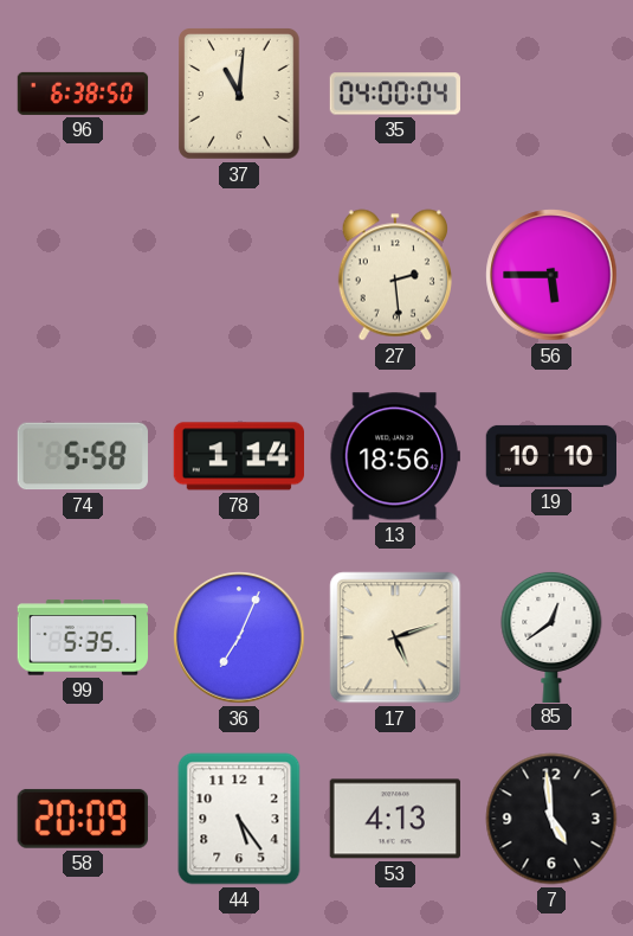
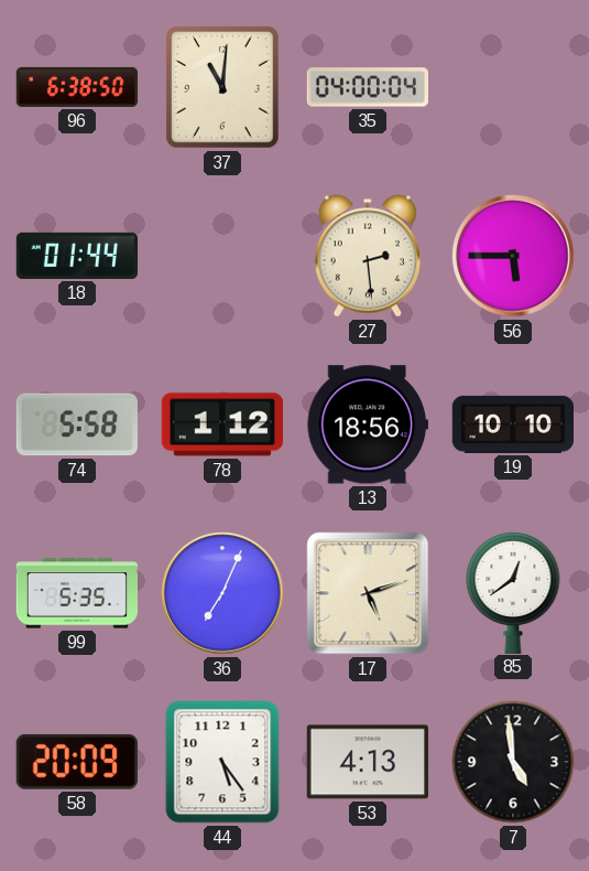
18: none -> 01:44
78: 1:14 -> 1:12
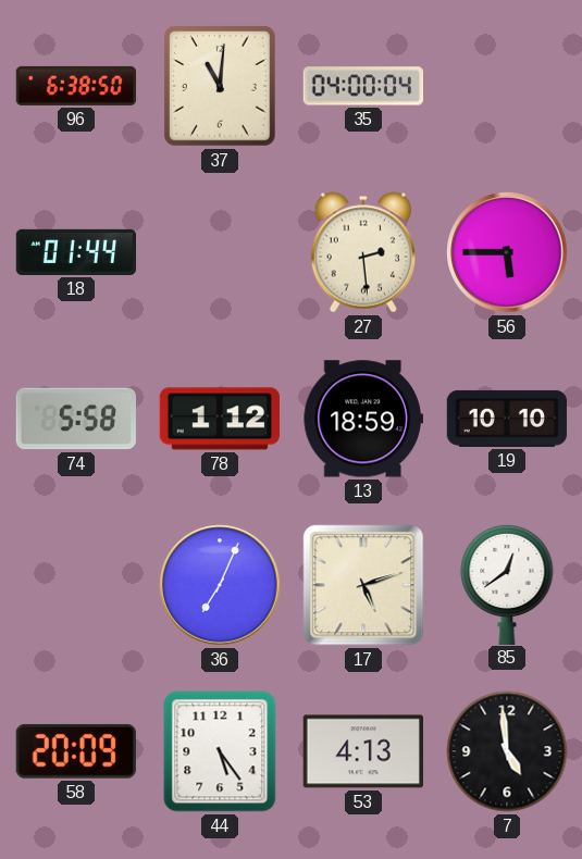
13: 18:56 -> 18:59
99: 5:35 -> none
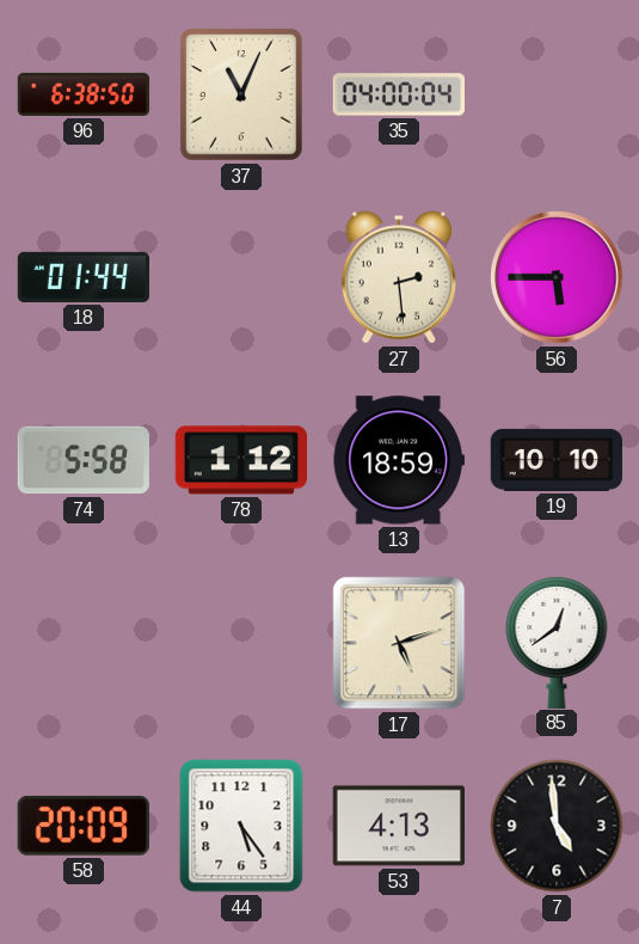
37: 11:01 -> 11:04
36: 7:04 -> none
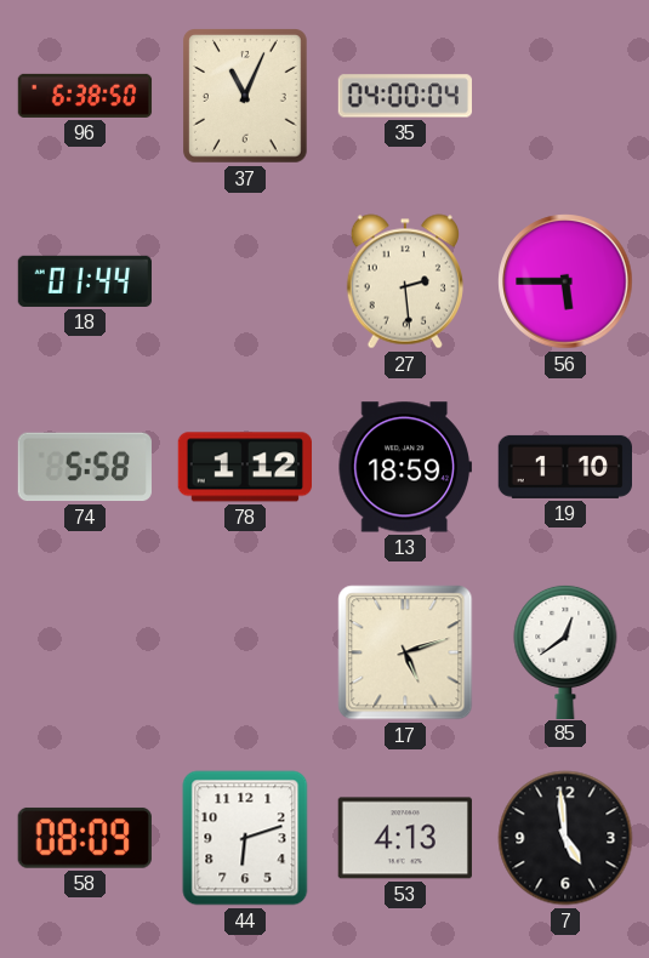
19: 10:10 -> 1:10
58: 20:09 -> 08:09
44: 5:24 -> 6:12
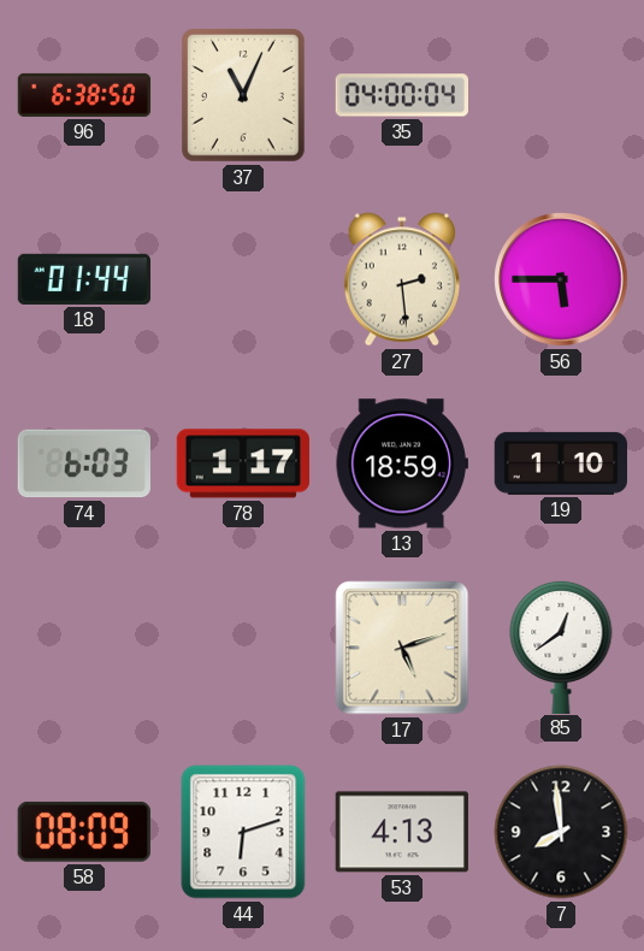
74: 5:58 -> 6:03
78: 1:12 -> 1:17
7: 4:59 -> 7:59
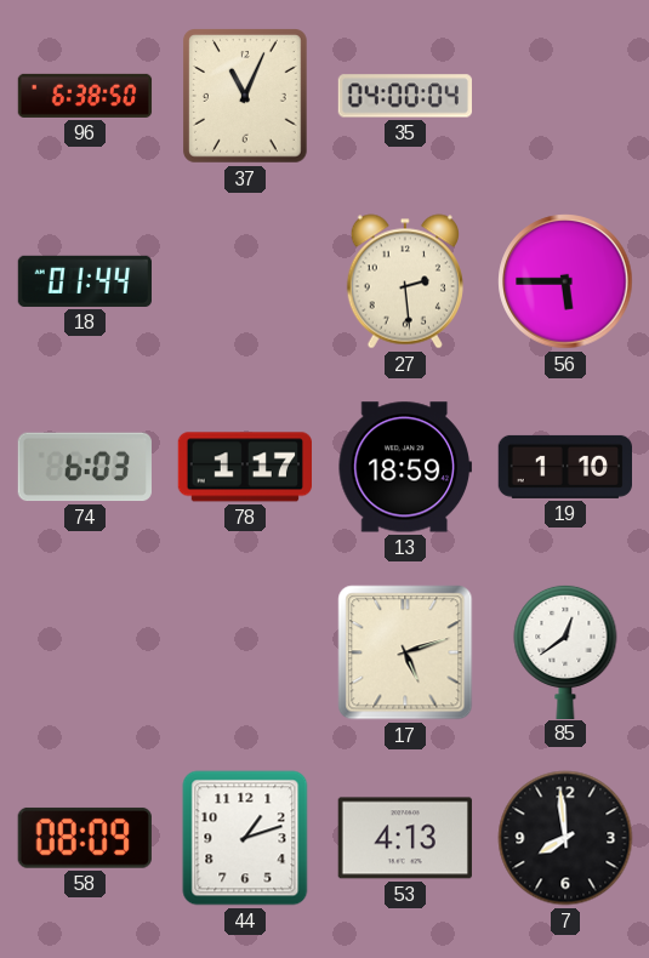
44: 6:12 -> 1:12
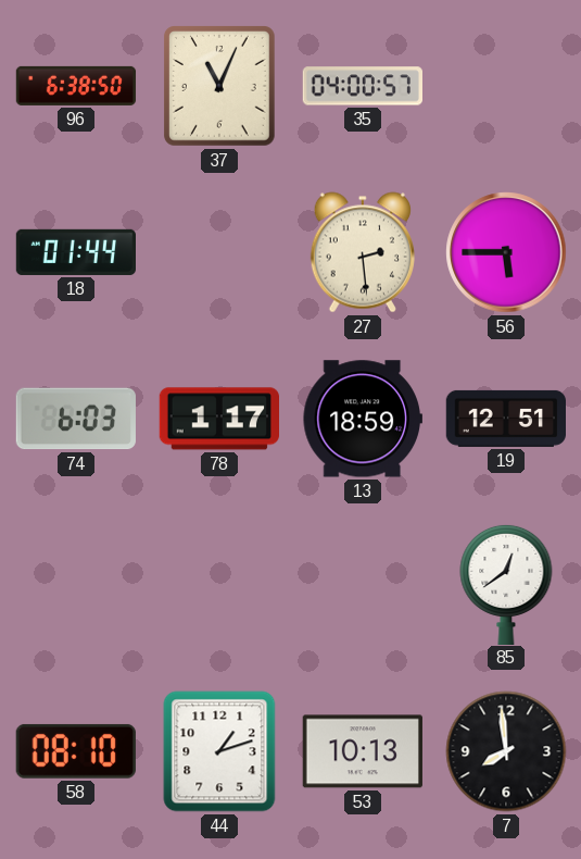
35: 04:00:04 -> 04:00:57
19: 1:10 -> 12:51
17: 5:12 -> none
58: 08:09 -> 08:10
53: 4:13 -> 10:13
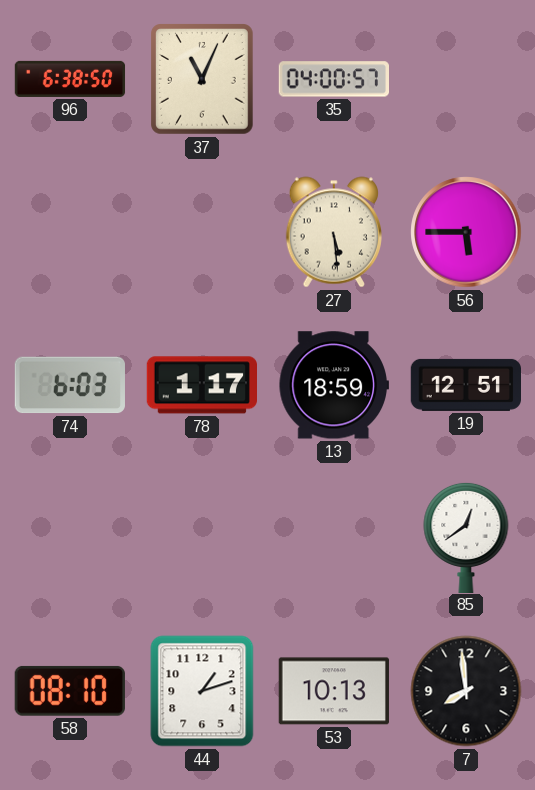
18: 01:44 -> none
27: 2:29 -> 5:29
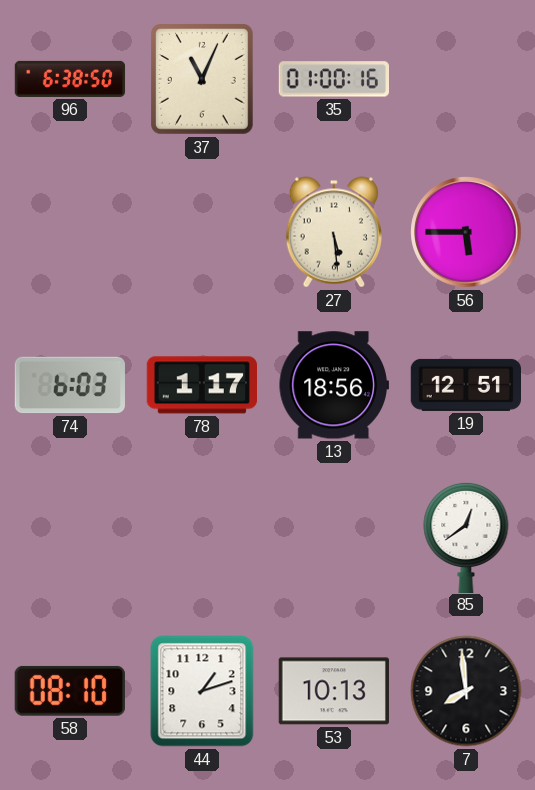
35: 04:00 -> 01:00
13: 18:59 -> 18:56
